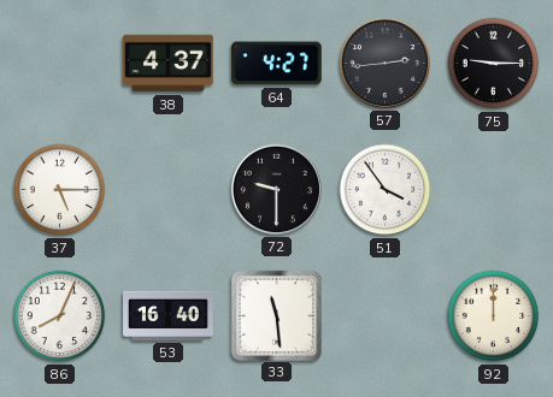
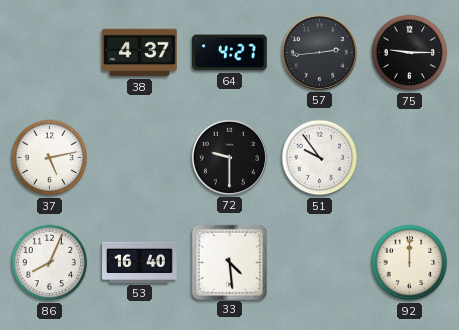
37: 5:15 -> 5:13
51: 3:54 -> 9:54
33: 11:29 -> 4:29
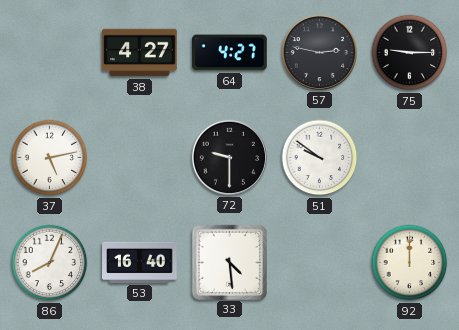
38: 4:37 -> 4:27
57: 2:44 -> 2:47
51: 9:54 -> 9:51
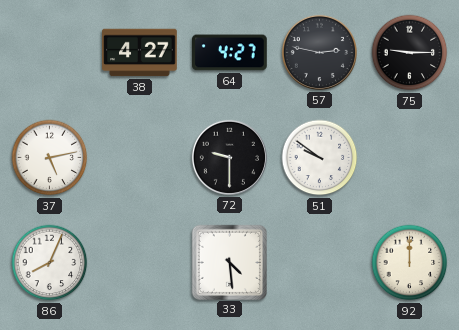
53: 16:40 -> none
